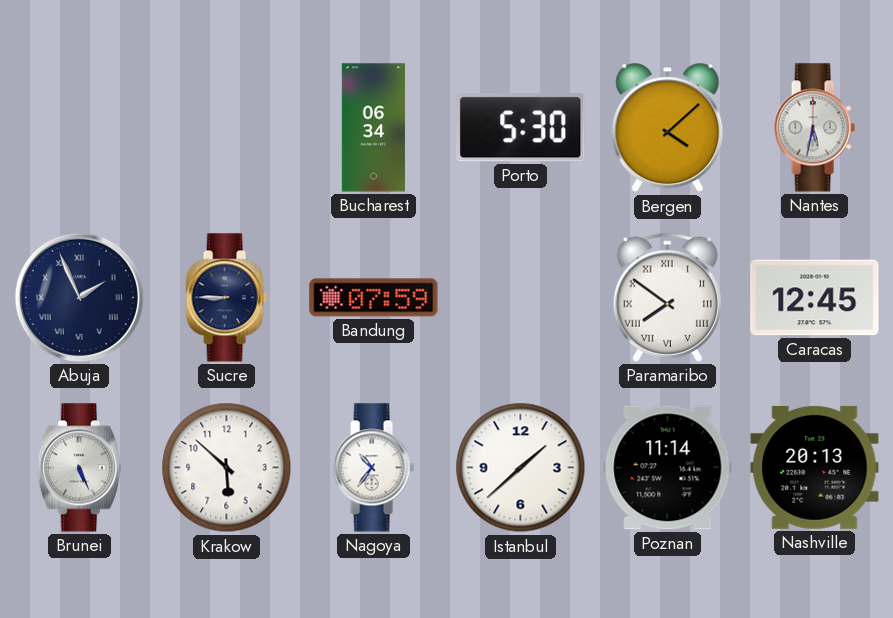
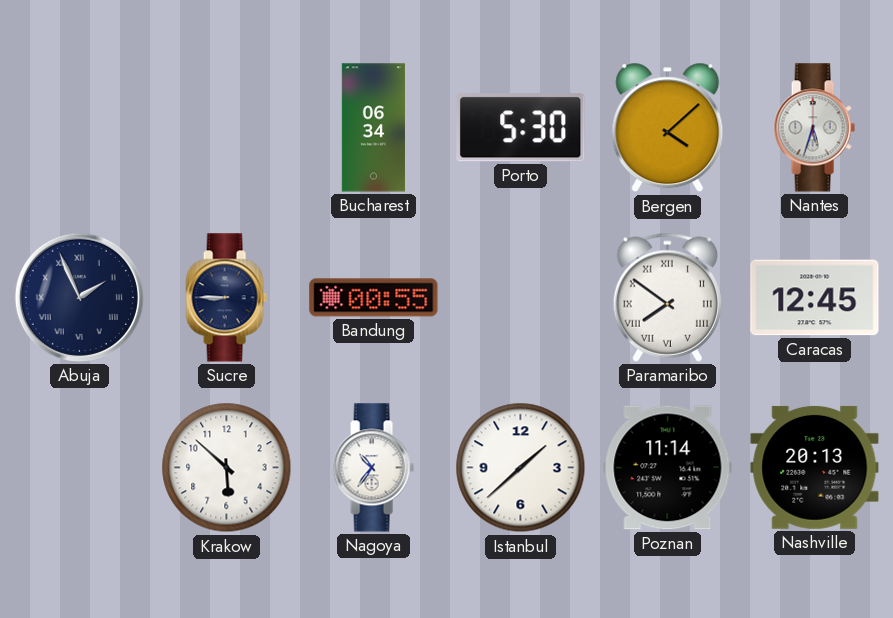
Nantes: 5:32 -> 5:33
Bandung: 07:59 -> 00:55
Brunei: 5:26 -> none
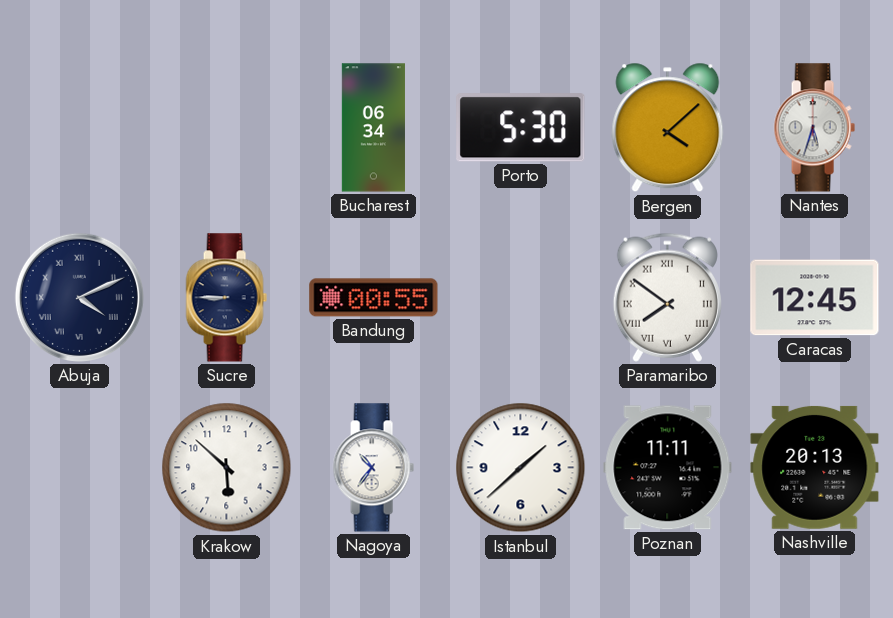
Abuja: 1:56 -> 4:11
Poznan: 11:14 -> 11:11
